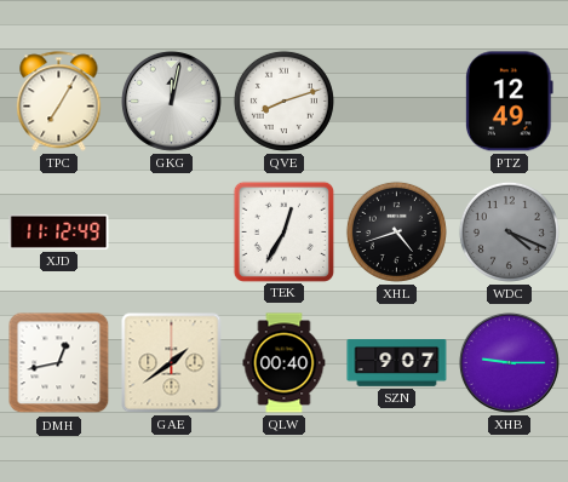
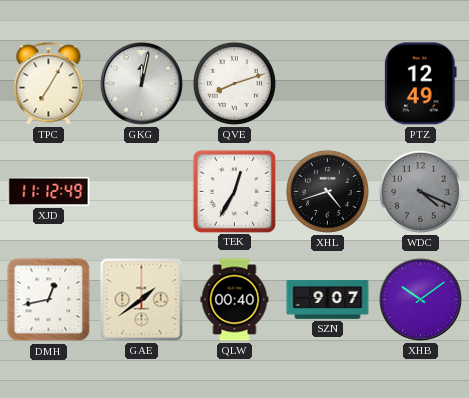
XHB: 9:15 -> 10:09
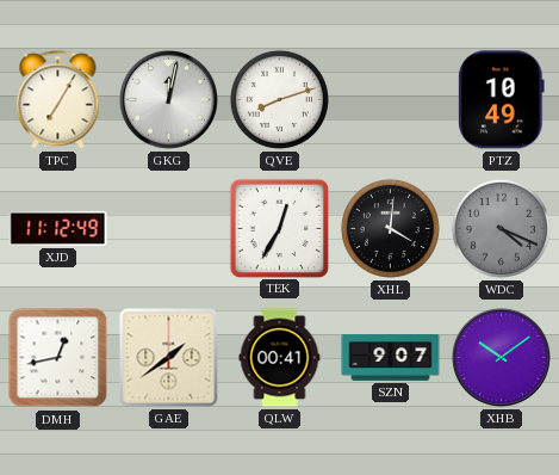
PTZ: 12:49 -> 10:49
XHL: 4:42 -> 4:01
QLW: 00:40 -> 00:41
